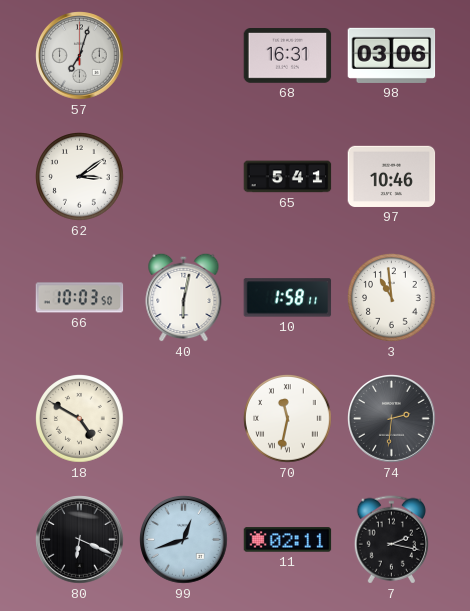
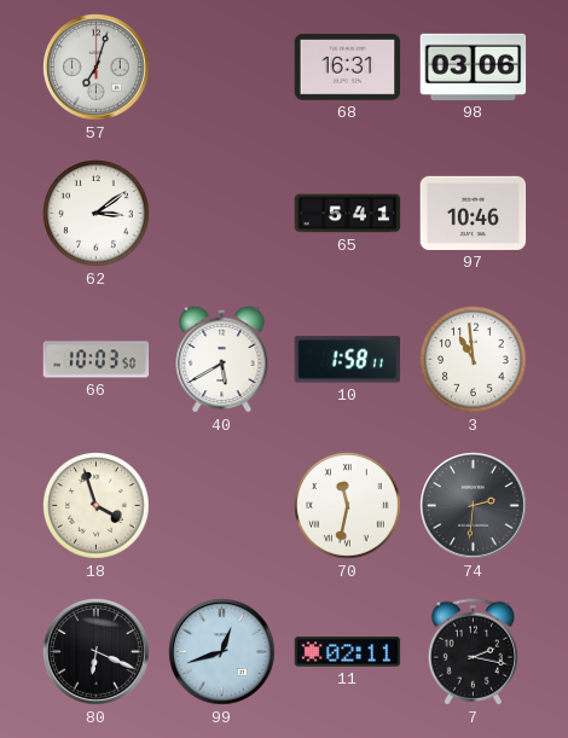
40: 6:02 -> 5:40
18: 4:50 -> 3:57
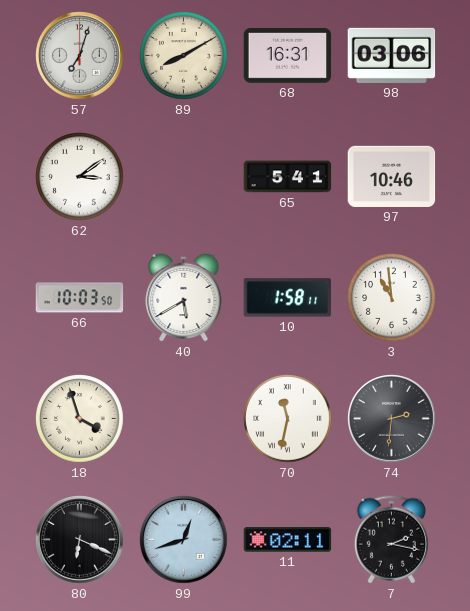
89: none -> 8:10
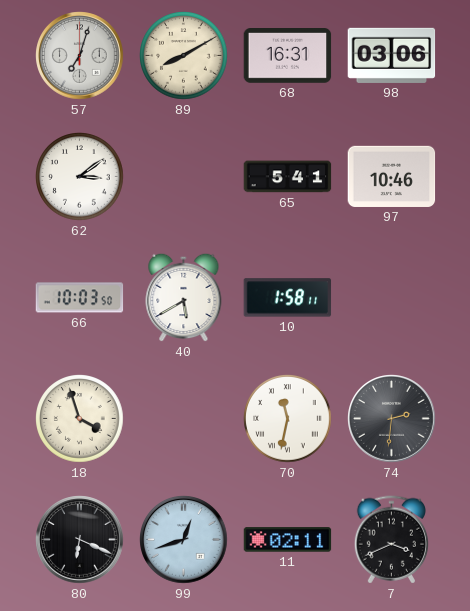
3: 10:59 -> none
7: 2:17 -> 3:41
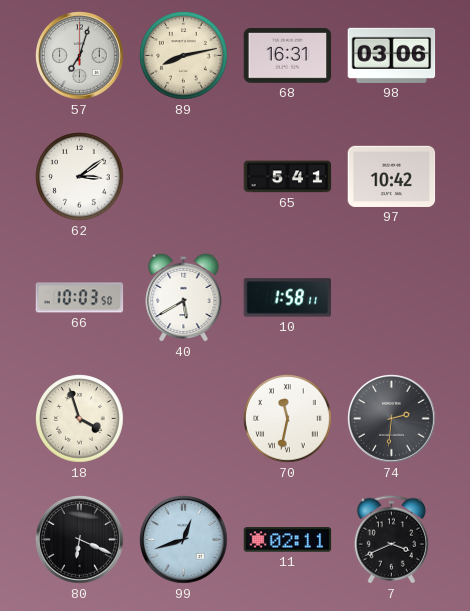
89: 8:10 -> 8:13
97: 10:46 -> 10:42
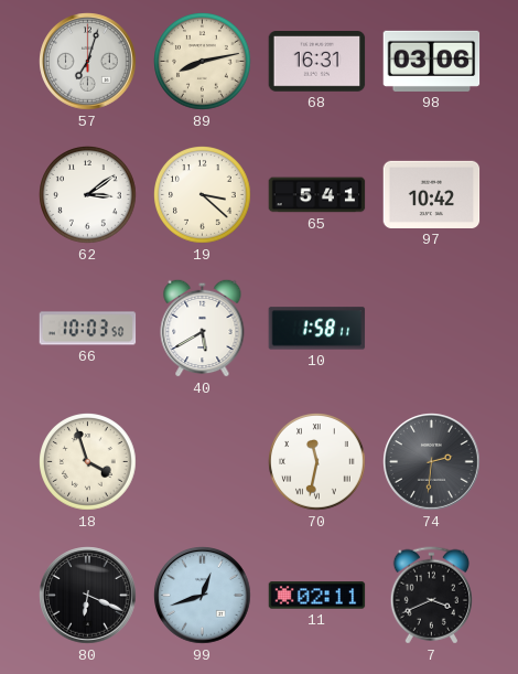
19: none -> 3:22
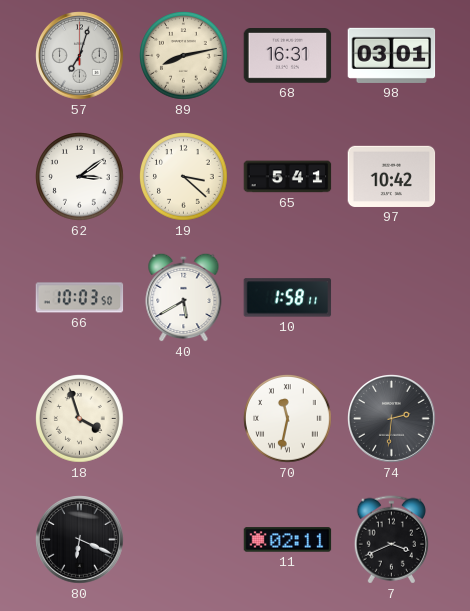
98: 03:06 -> 03:01
99: 12:42 -> none
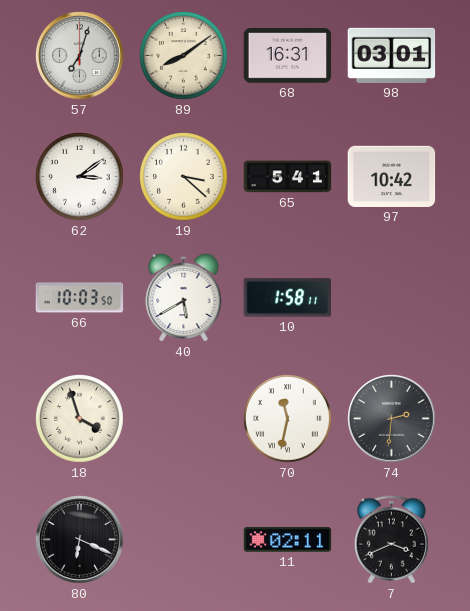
89: 8:13 -> 8:09
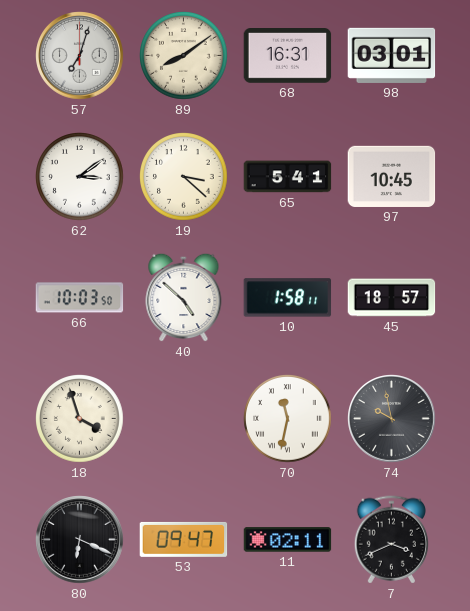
97: 10:42 -> 10:45
40: 5:40 -> 4:52
45: none -> 18:57
74: 2:31 -> 9:58
53: none -> 09:47
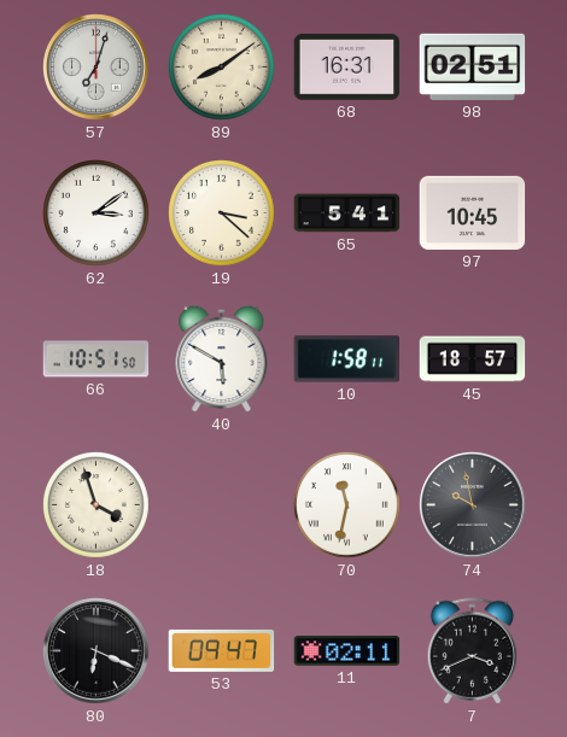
98: 03:01 -> 02:51
66: 10:03 -> 10:51
40: 4:52 -> 5:50
